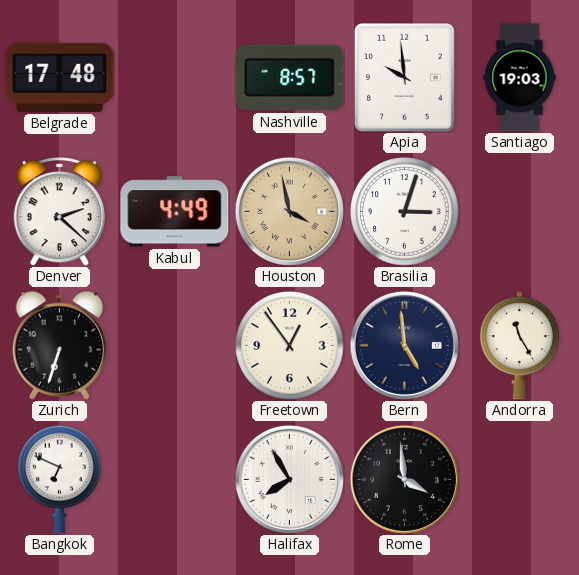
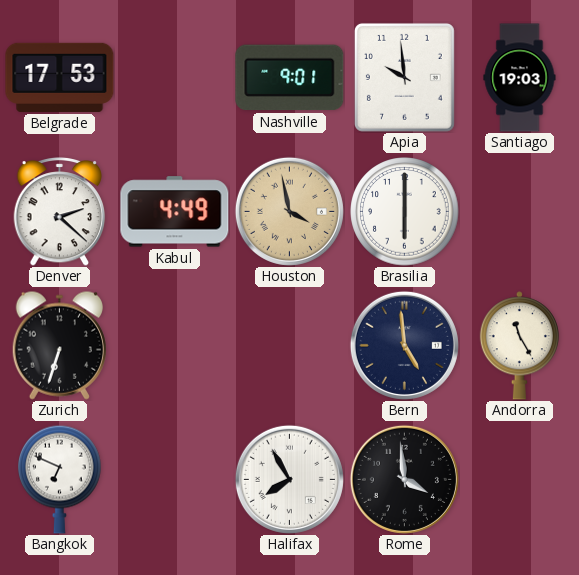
Belgrade: 17:48 -> 17:53
Nashville: 8:57 -> 9:01
Brasilia: 3:03 -> 6:00
Freetown: 12:54 -> none
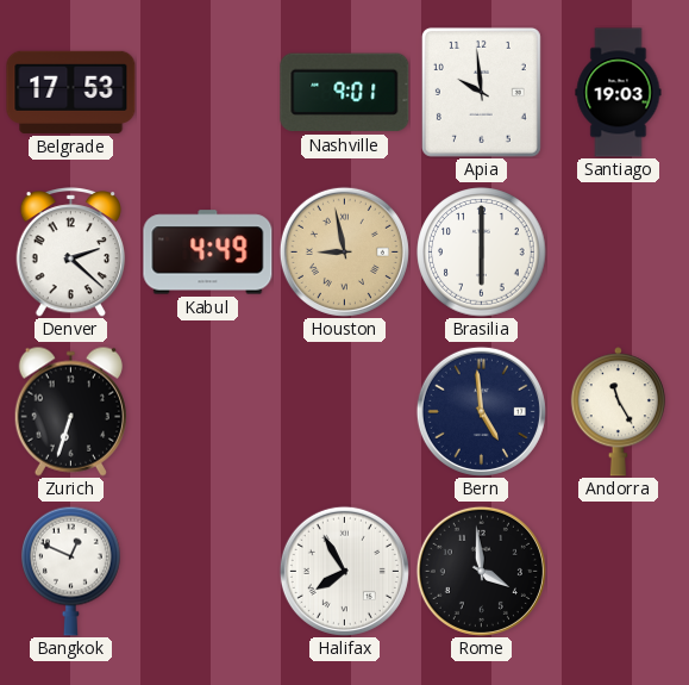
Houston: 3:58 -> 8:58
Bangkok: 6:49 -> 12:49
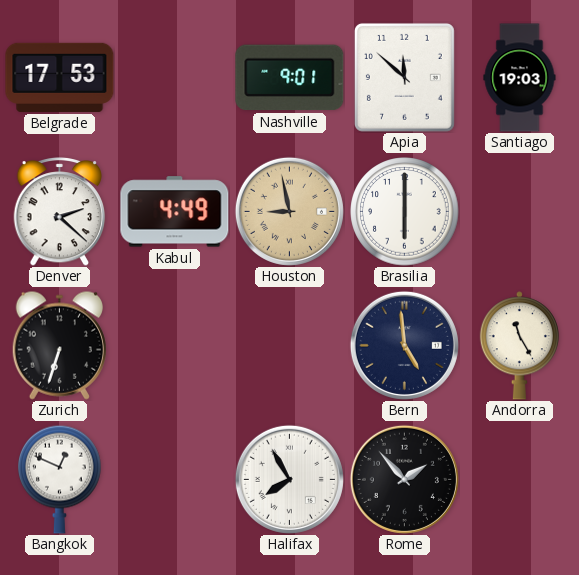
Apia: 9:59 -> 11:52
Rome: 3:59 -> 1:53
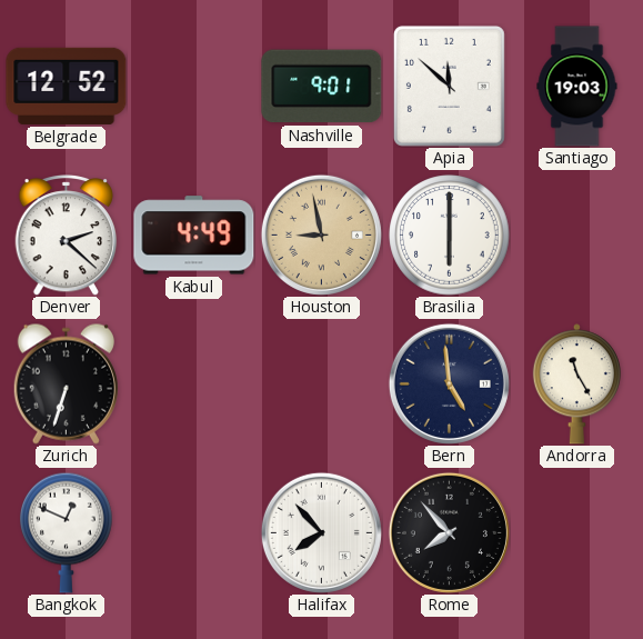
Belgrade: 17:53 -> 12:52
Halifax: 7:55 -> 7:53
Rome: 1:53 -> 7:53
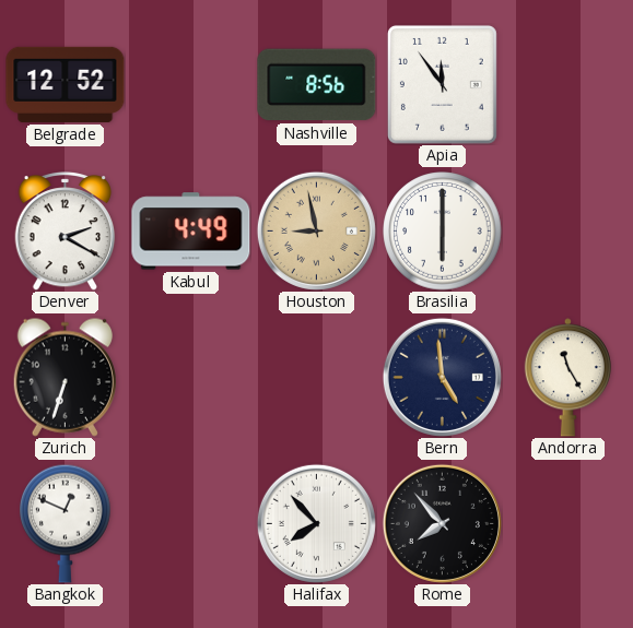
Nashville: 9:01 -> 8:56
Apia: 11:52 -> 11:54
Santiago: 19:03 -> none
Denver: 2:22 -> 2:20
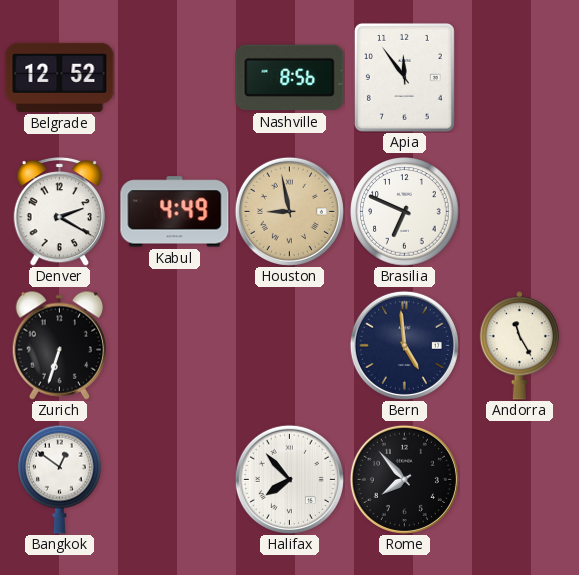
Brasilia: 6:00 -> 6:49
Bangkok: 12:49 -> 12:51
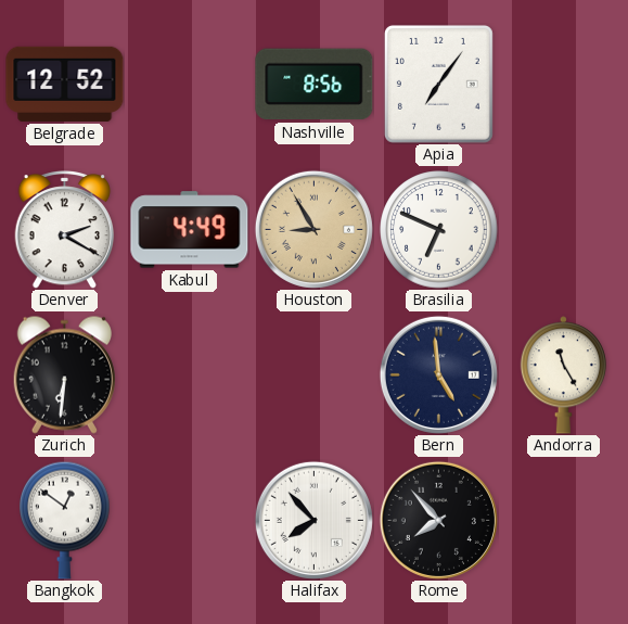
Apia: 11:54 -> 7:06
Houston: 8:58 -> 8:55
Zurich: 6:33 -> 6:31
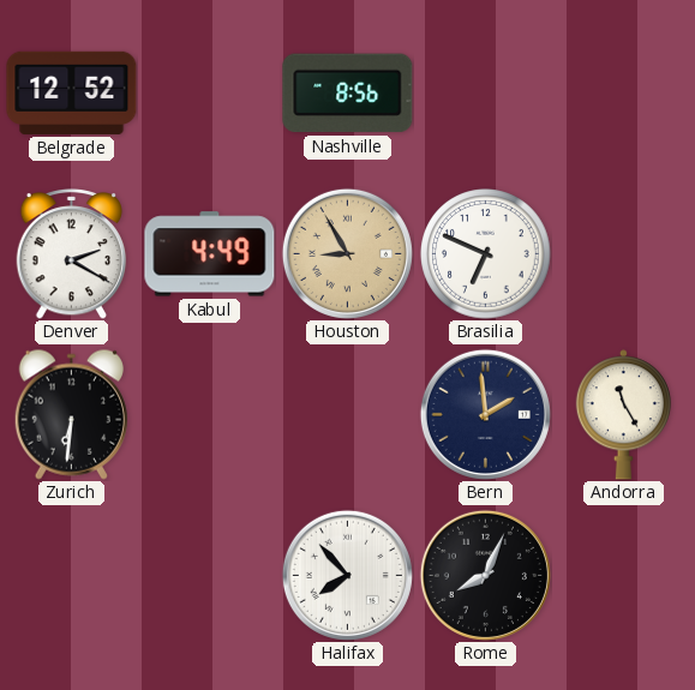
Apia: 7:06 -> none
Bern: 4:59 -> 1:59
Bangkok: 12:51 -> none
Rome: 7:53 -> 8:04
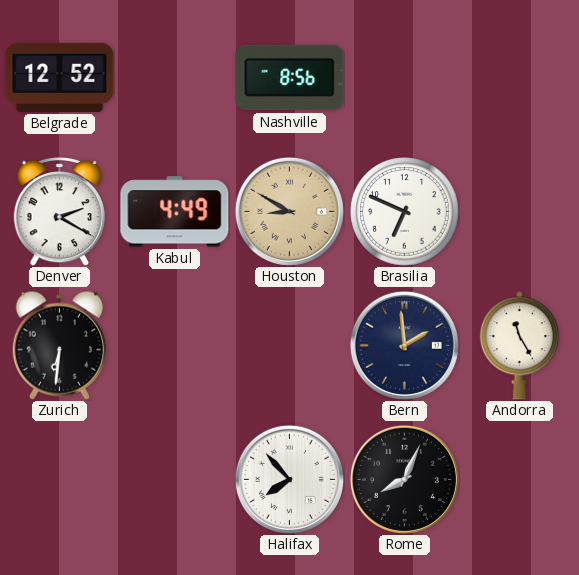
Houston: 8:55 -> 8:50
